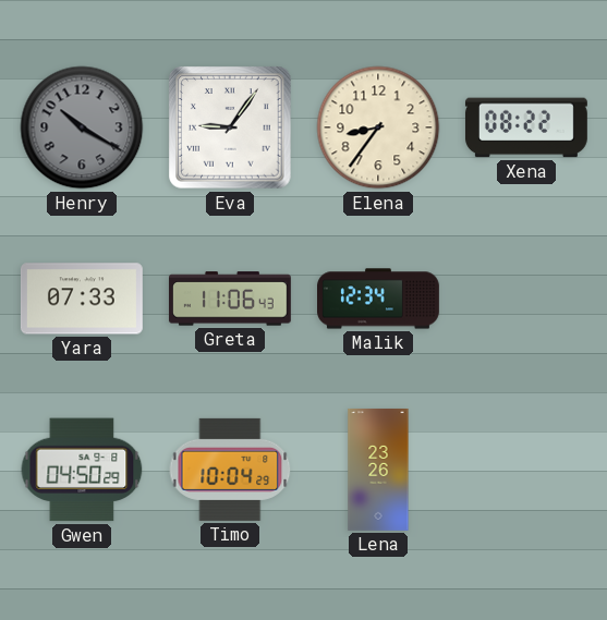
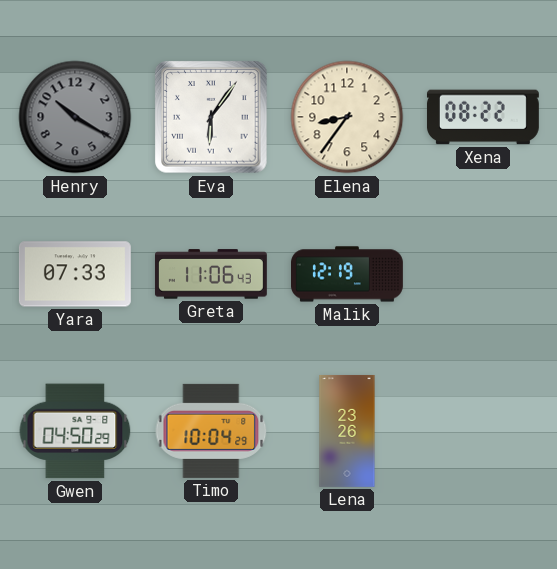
Eva: 9:06 -> 6:06
Malik: 12:34 -> 12:19
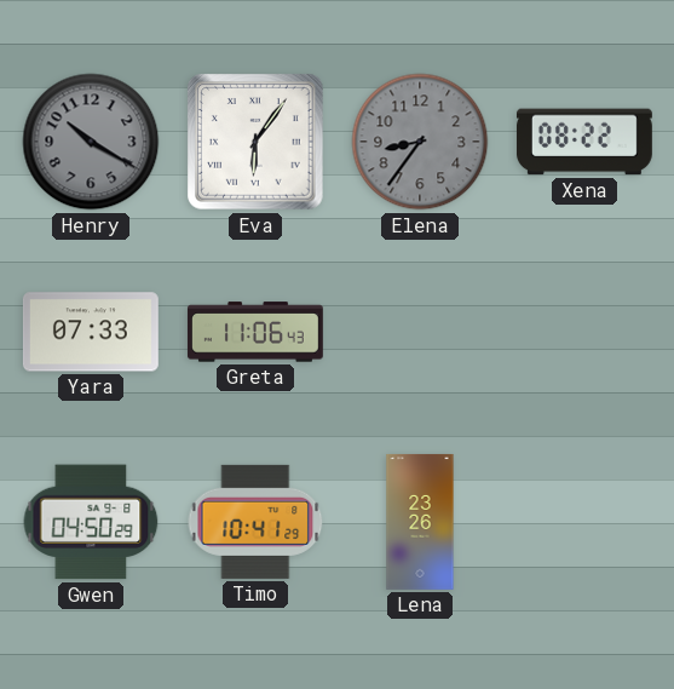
Elena dial: cream -> grey
Malik: 12:19 -> none
Timo: 10:04 -> 10:41
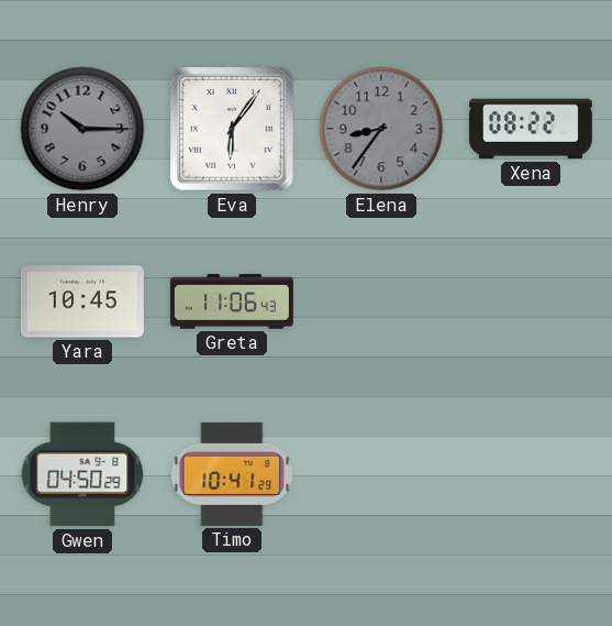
Henry: 10:20 -> 10:15
Yara: 07:33 -> 10:45
Lena: 23:26 -> none
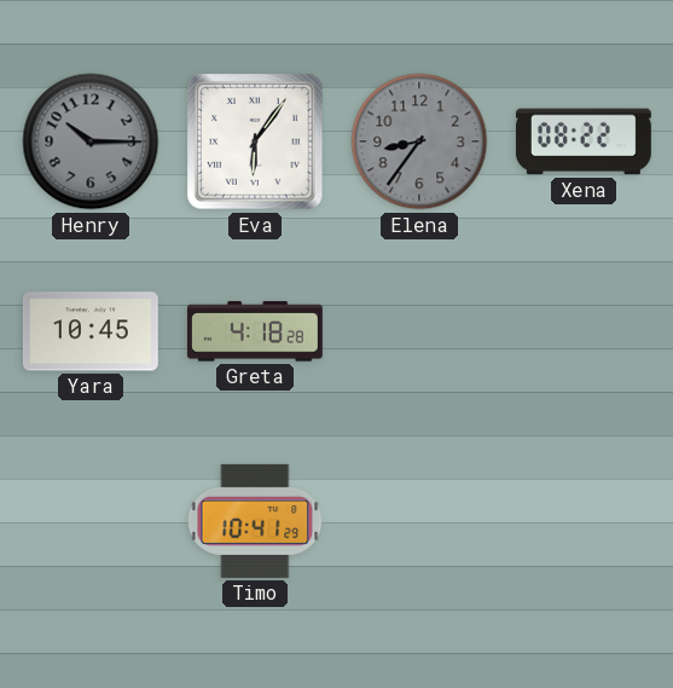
Greta: 11:06 -> 4:18
Gwen: 04:50 -> none
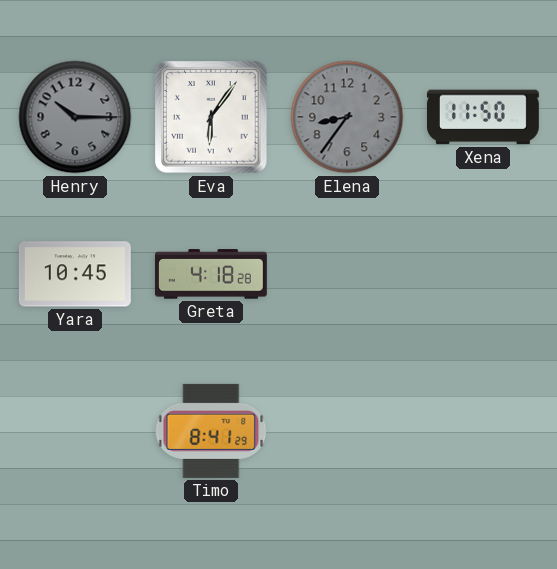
Xena: 08:22 -> 11:50
Timo: 10:41 -> 8:41
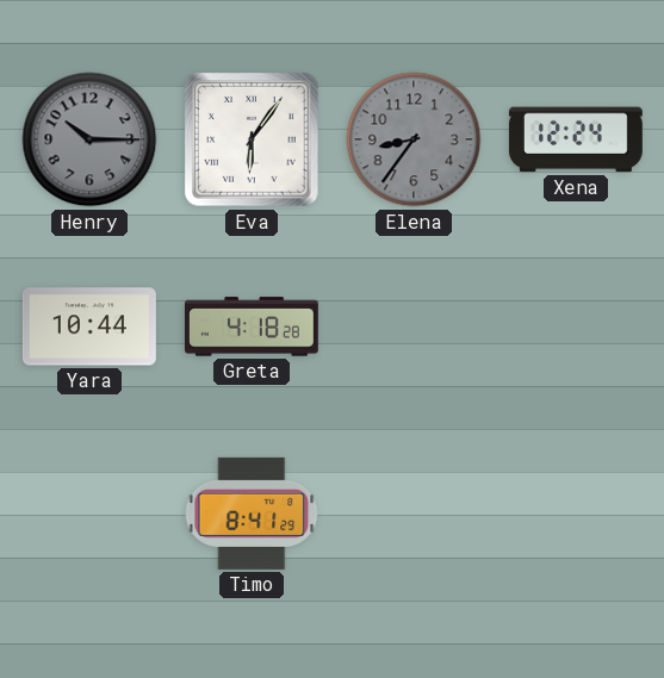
Xena: 11:50 -> 12:24
Yara: 10:45 -> 10:44
